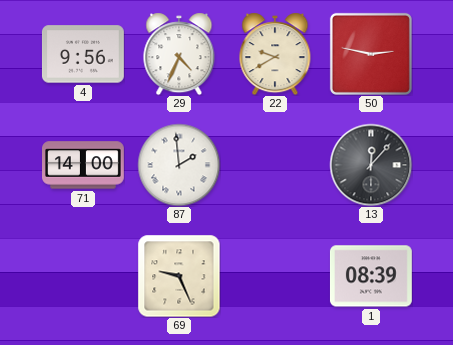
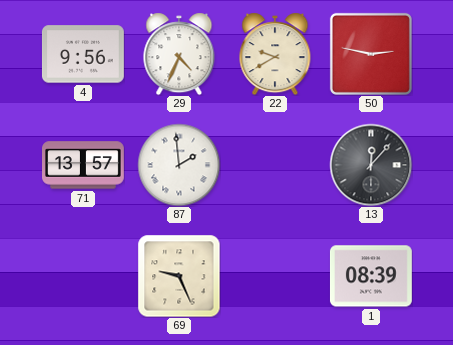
71: 14:00 -> 13:57
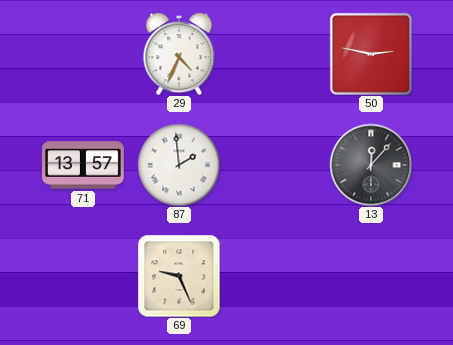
4: 9:56 -> none
22: 9:40 -> none
1: 08:39 -> none
